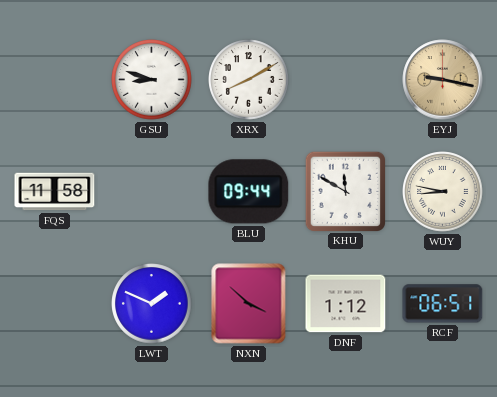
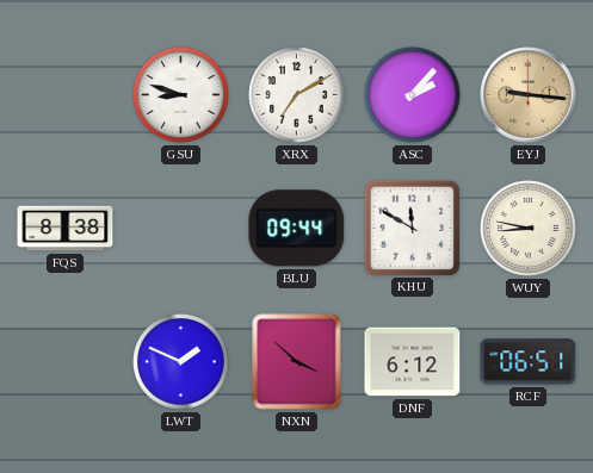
XRX: 8:10 -> 7:10
ASC: none -> 2:07
EYJ: 9:17 -> 9:16
FQS: 11:58 -> 8:38
DNF: 1:12 -> 6:12
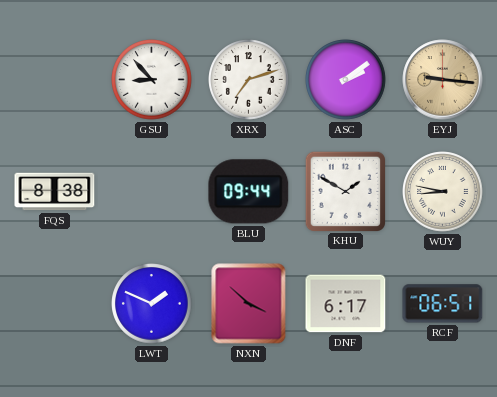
GSU: 8:48 -> 8:53
XRX: 7:10 -> 7:12
ASC: 2:07 -> 2:09
KHU: 11:50 -> 1:50
DNF: 6:12 -> 6:17
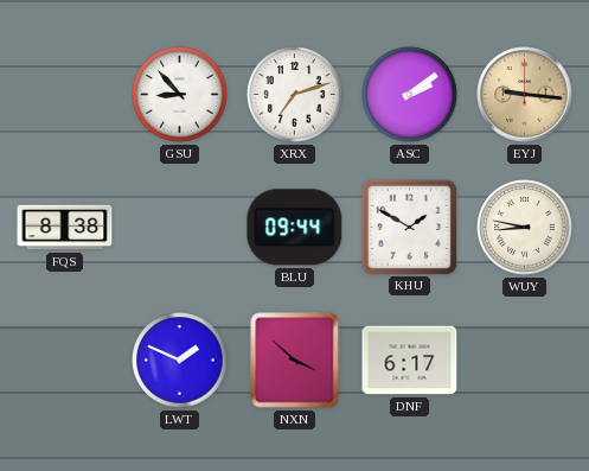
RCF: 06:51 -> none
